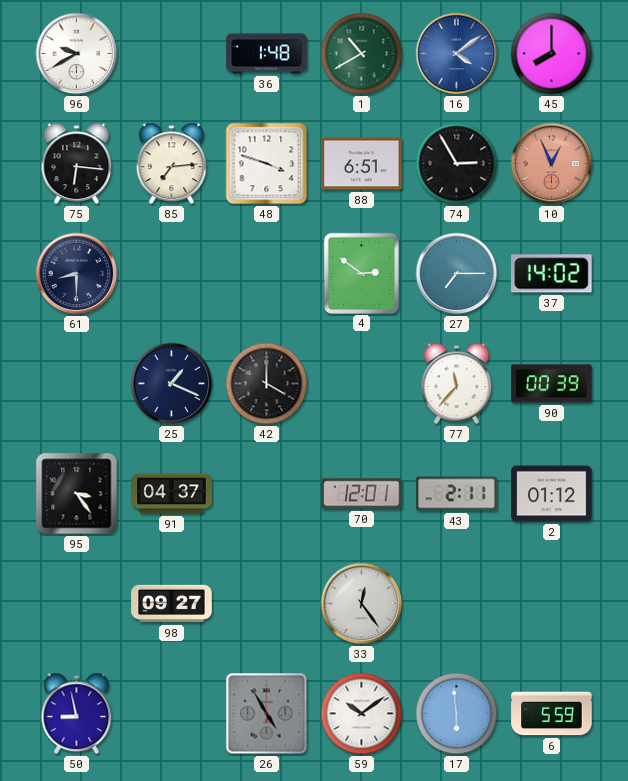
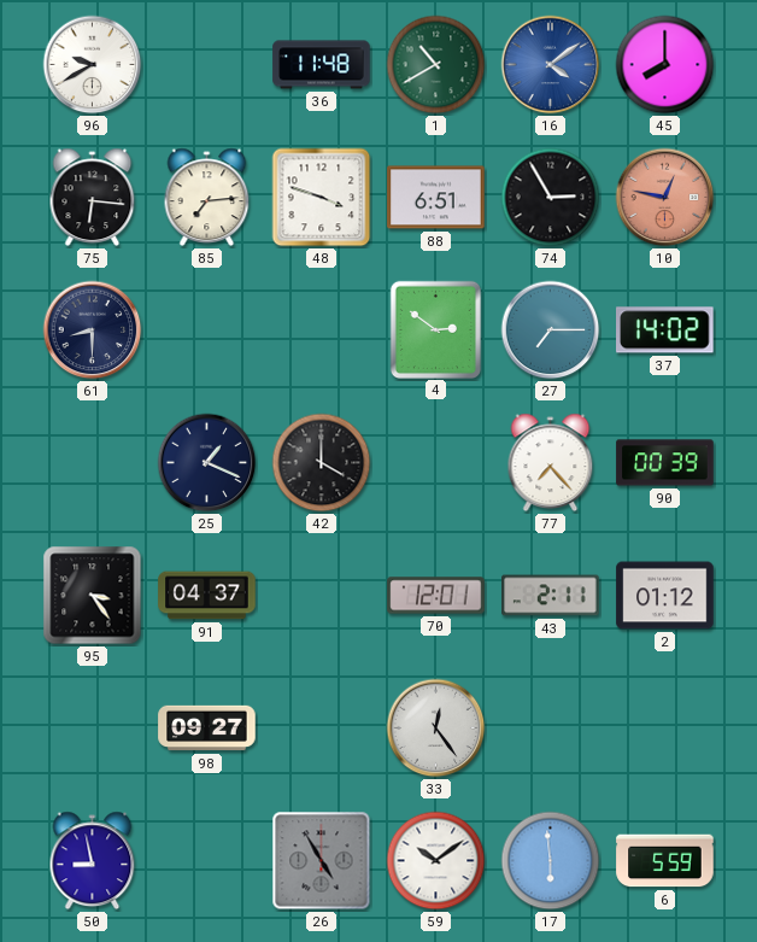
36: 1:48 -> 11:48
10: 12:56 -> 12:47
77: 11:37 -> 7:23
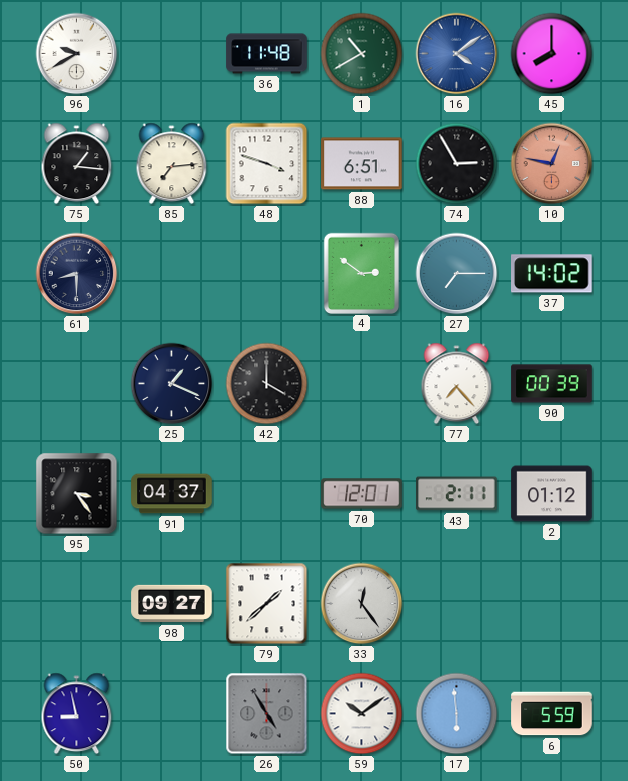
75: 6:16 -> 1:16
79: none -> 1:38
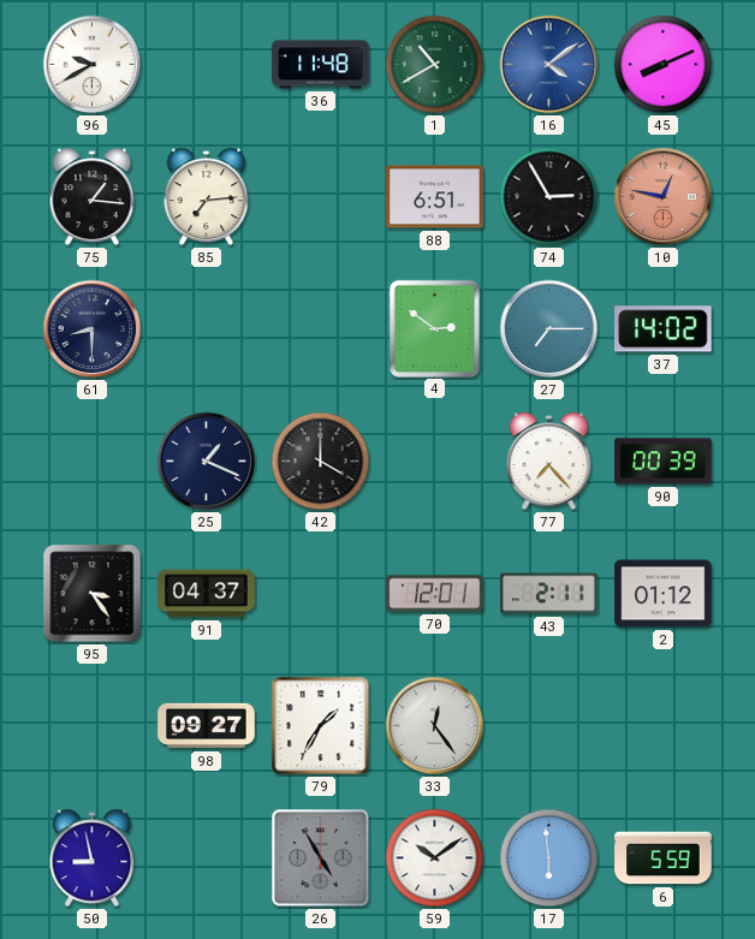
45: 8:00 -> 8:11
48: 3:48 -> none
79: 1:38 -> 1:35
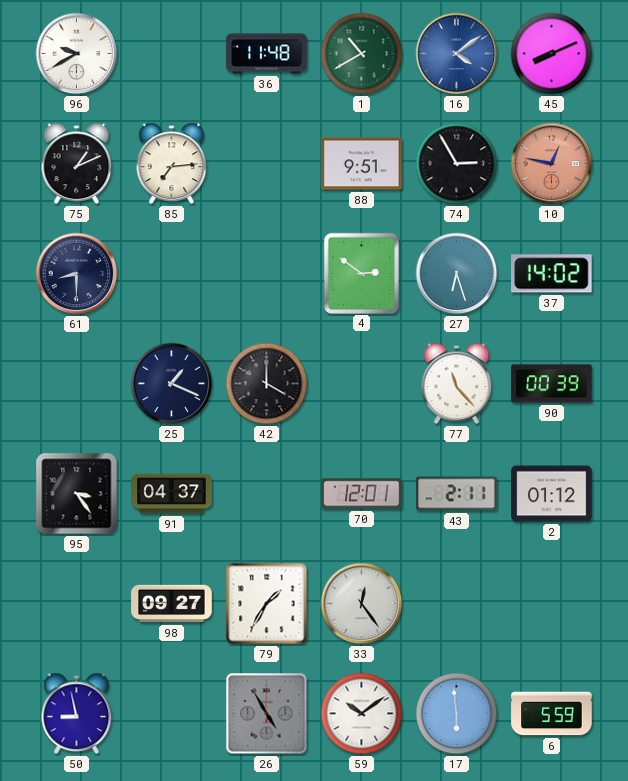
75: 1:16 -> 1:11
88: 6:51 -> 9:51
27: 7:15 -> 6:27
77: 7:23 -> 11:23
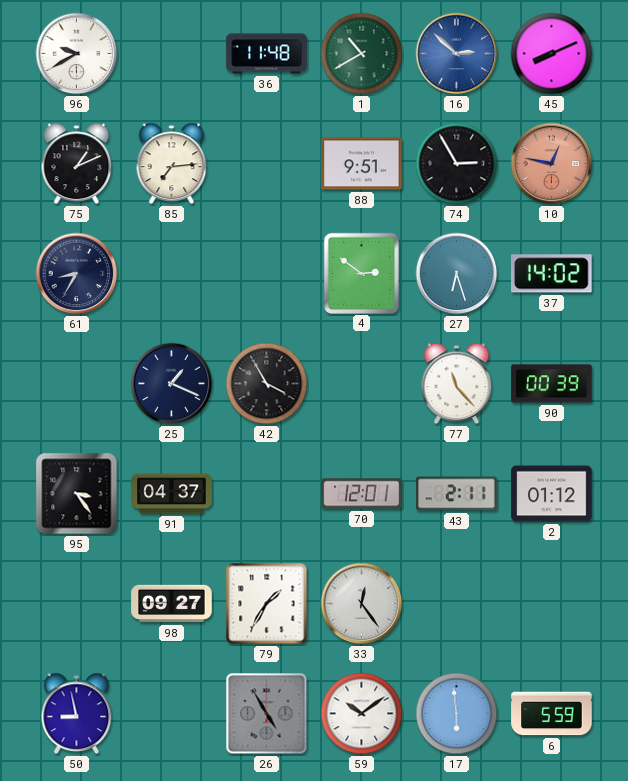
16: 4:09 -> 2:52
61: 8:30 -> 8:35
42: 4:00 -> 3:55
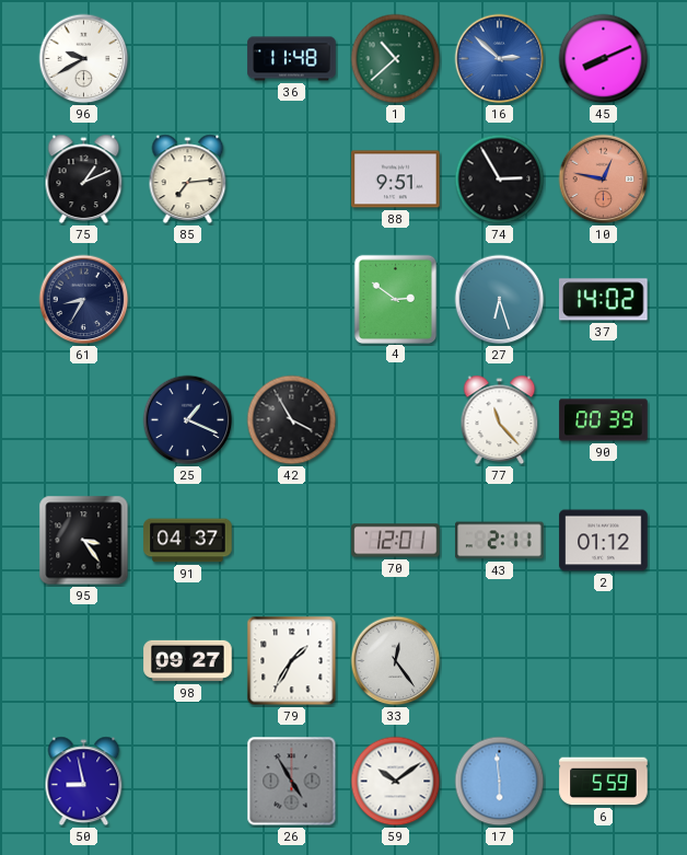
1: 10:40 -> 10:38
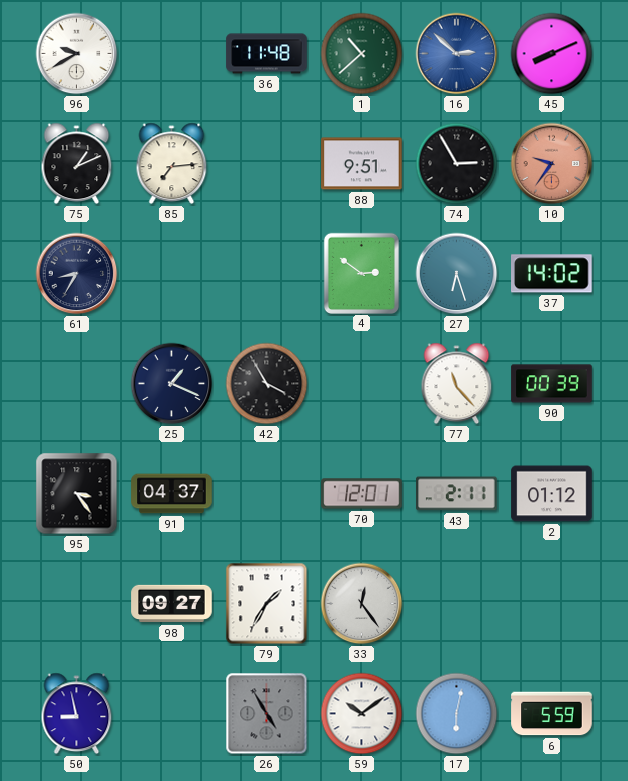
10: 12:47 -> 9:36
17: 5:59 -> 6:02
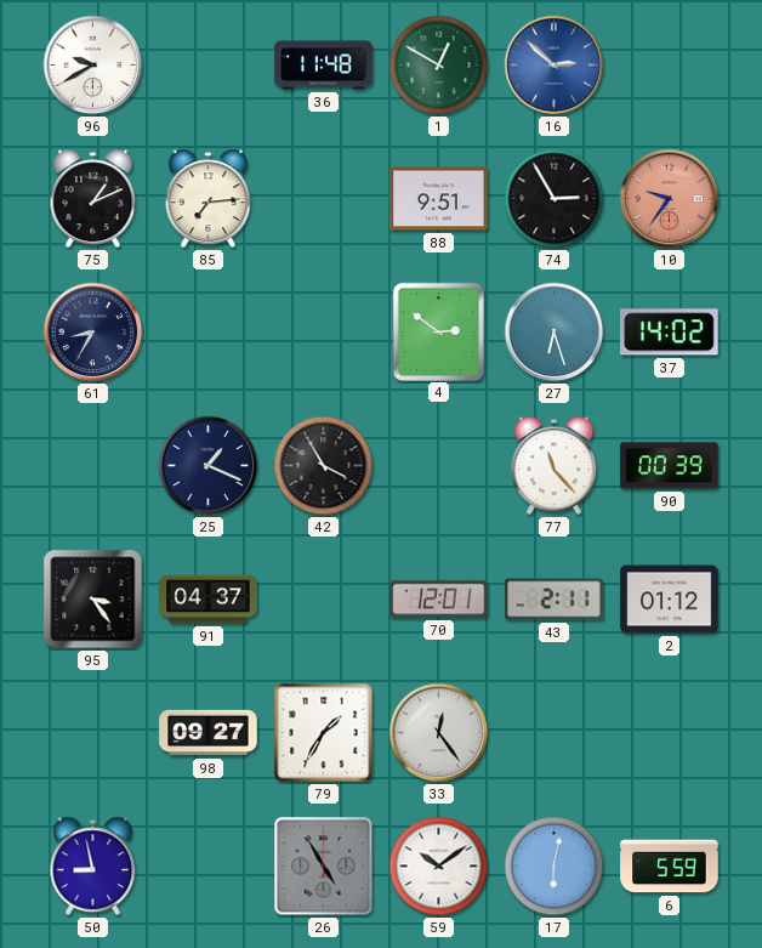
1: 10:38 -> 12:50
45: 8:11 -> none
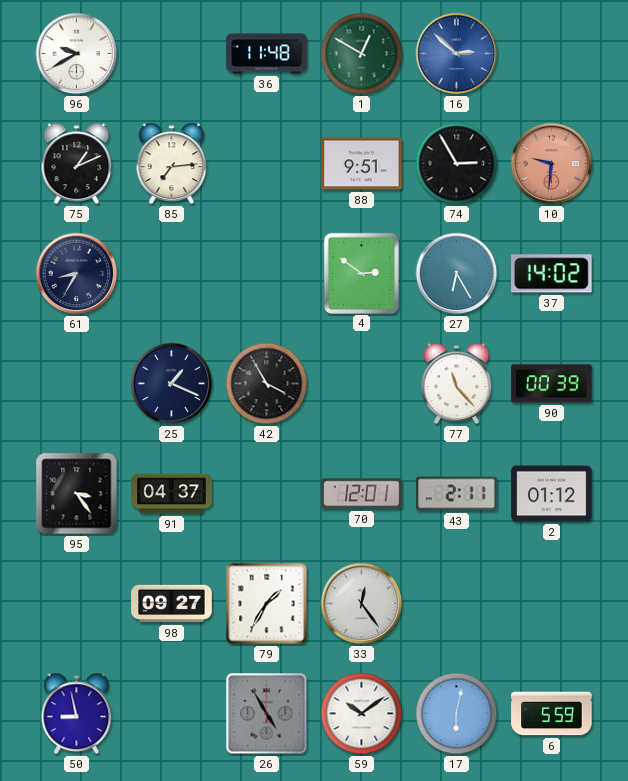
10: 9:36 -> 9:31
27: 6:27 -> 6:25
